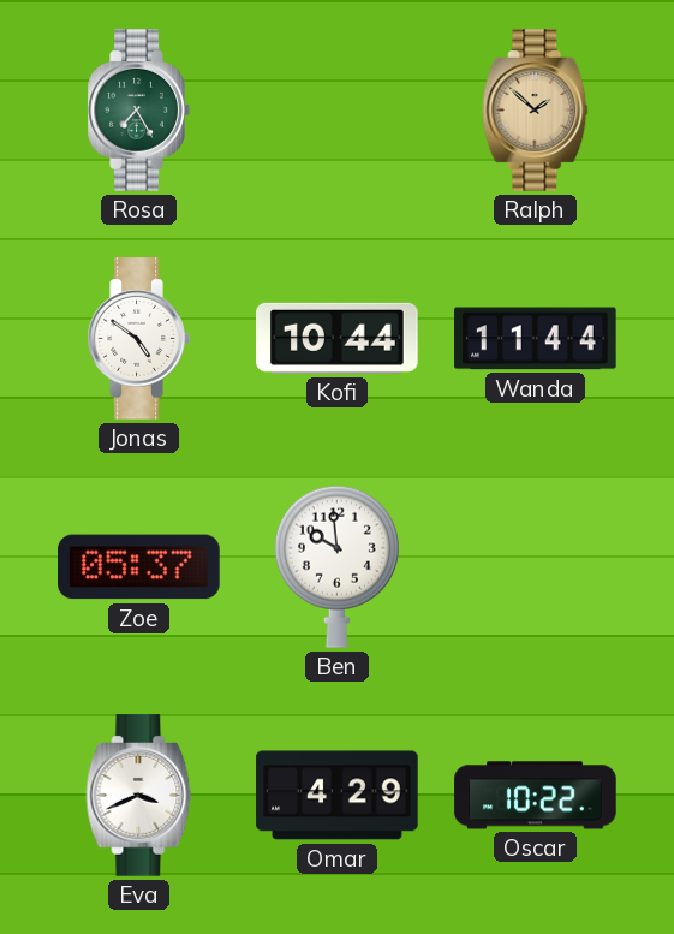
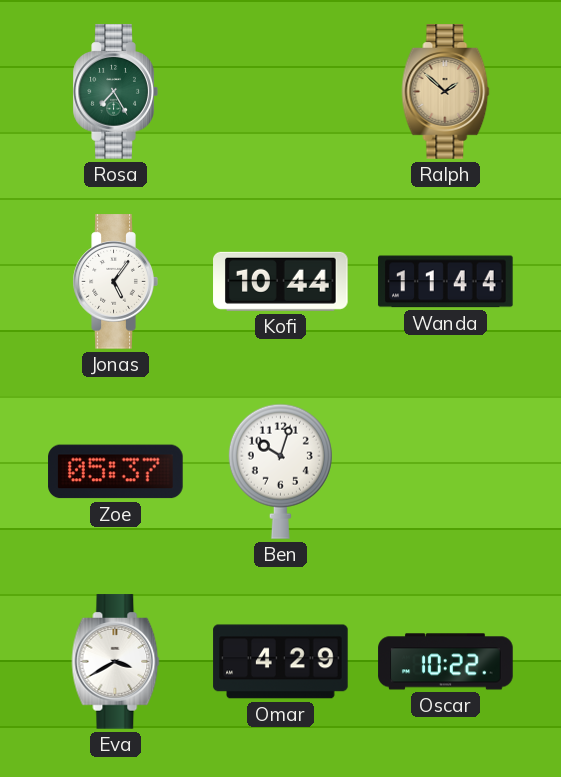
Jonas: 4:51 -> 5:06
Ben: 9:59 -> 10:03
Eva: 3:41 -> 3:40
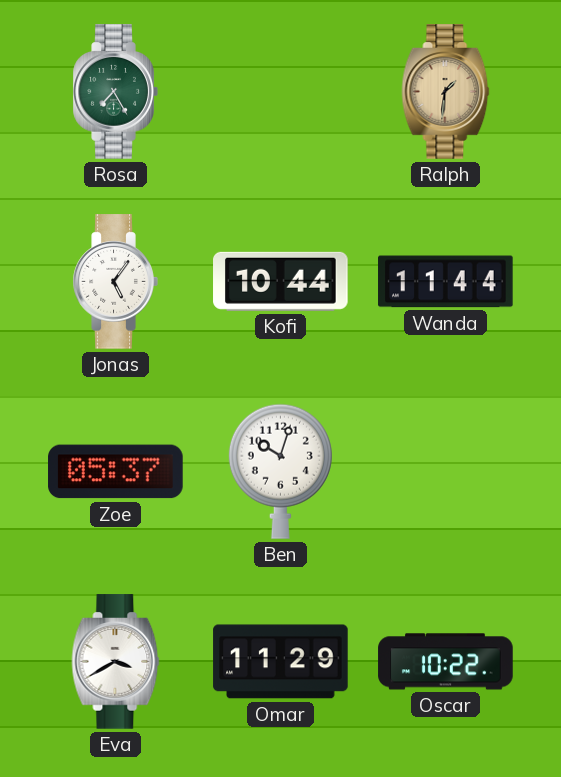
Ralph: 1:52 -> 1:31
Omar: 4:29 -> 11:29
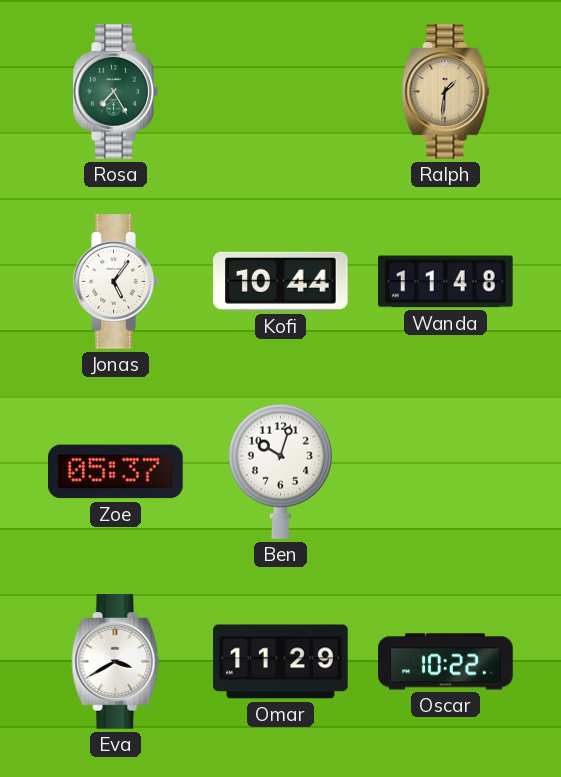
Wanda: 11:44 -> 11:48
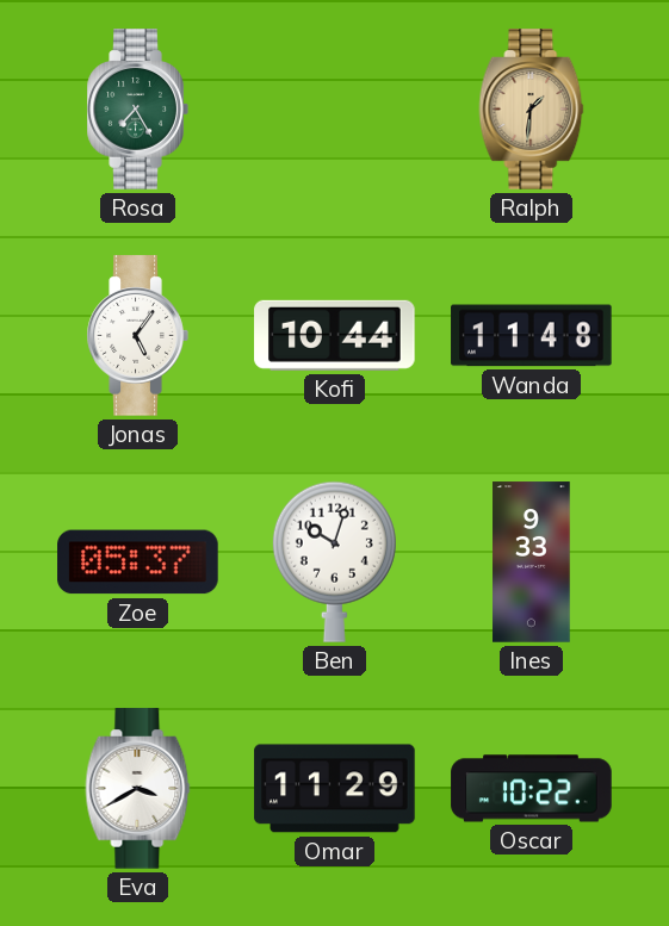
Ines: none -> 9:33
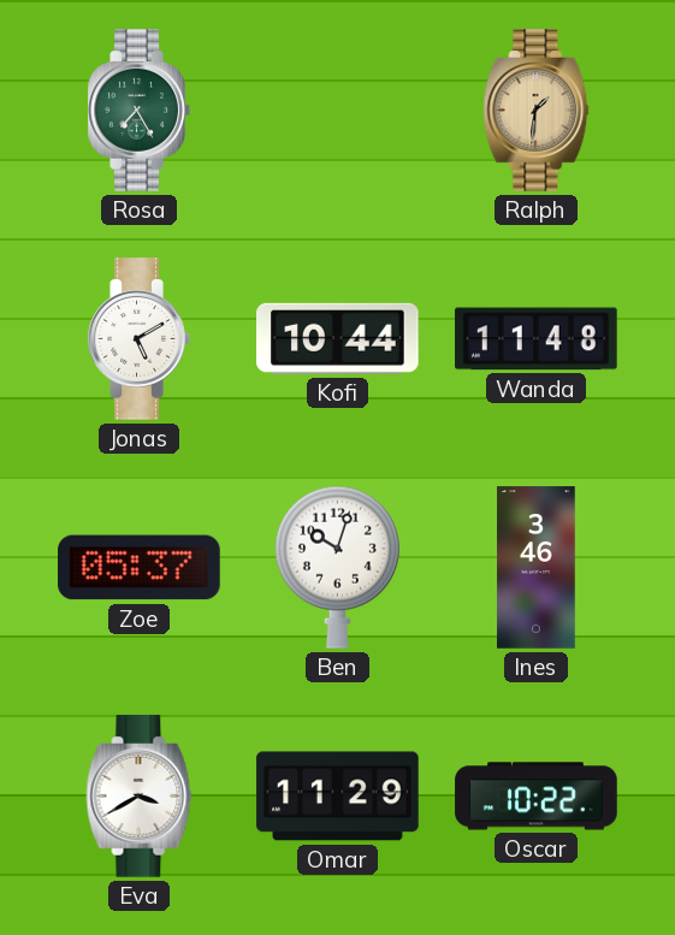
Jonas: 5:06 -> 5:10
Ines: 9:33 -> 3:46
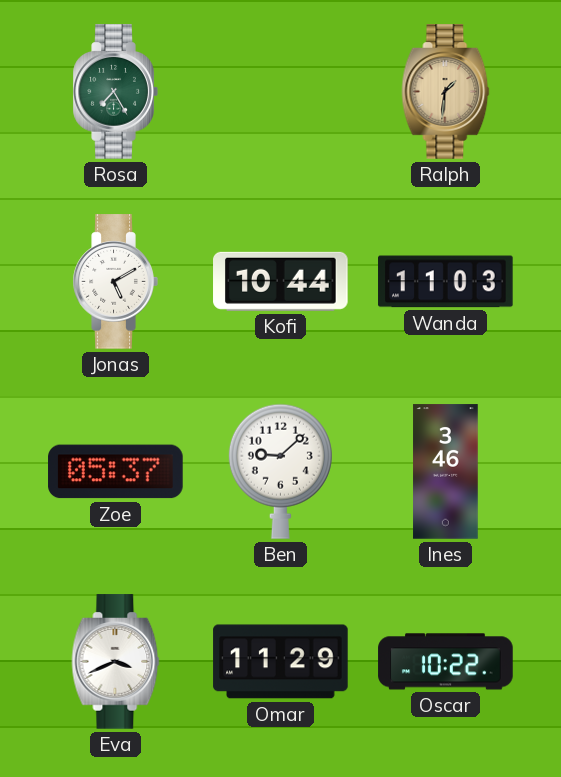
Wanda: 11:48 -> 11:03
Ben: 10:03 -> 9:08
Eva: 3:40 -> 3:41
